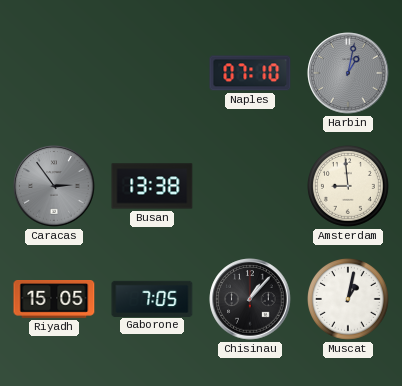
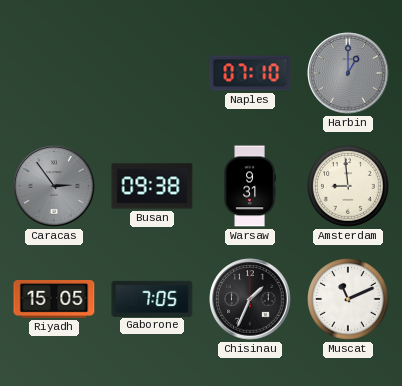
Harbin: 1:02 -> 1:00
Busan: 13:38 -> 09:38
Warsaw: none -> 9:31
Chisinau: 1:07 -> 1:34
Muscat: 1:02 -> 11:11
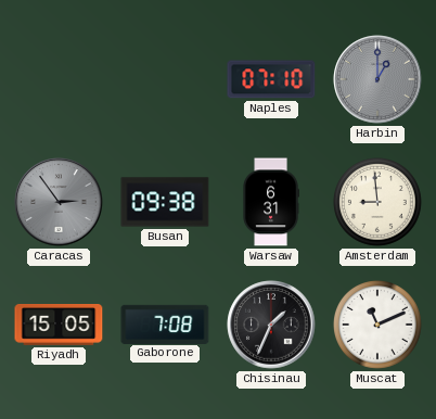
Warsaw: 9:31 -> 6:31
Gaborone: 7:05 -> 7:08
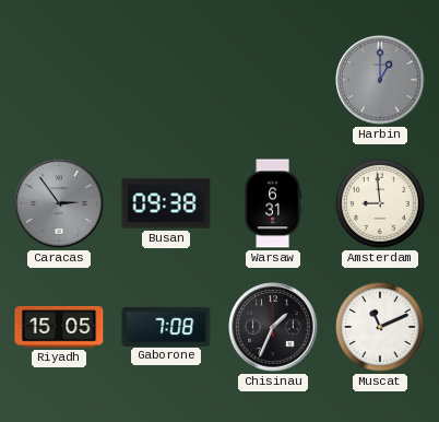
Naples: 07:10 -> none
